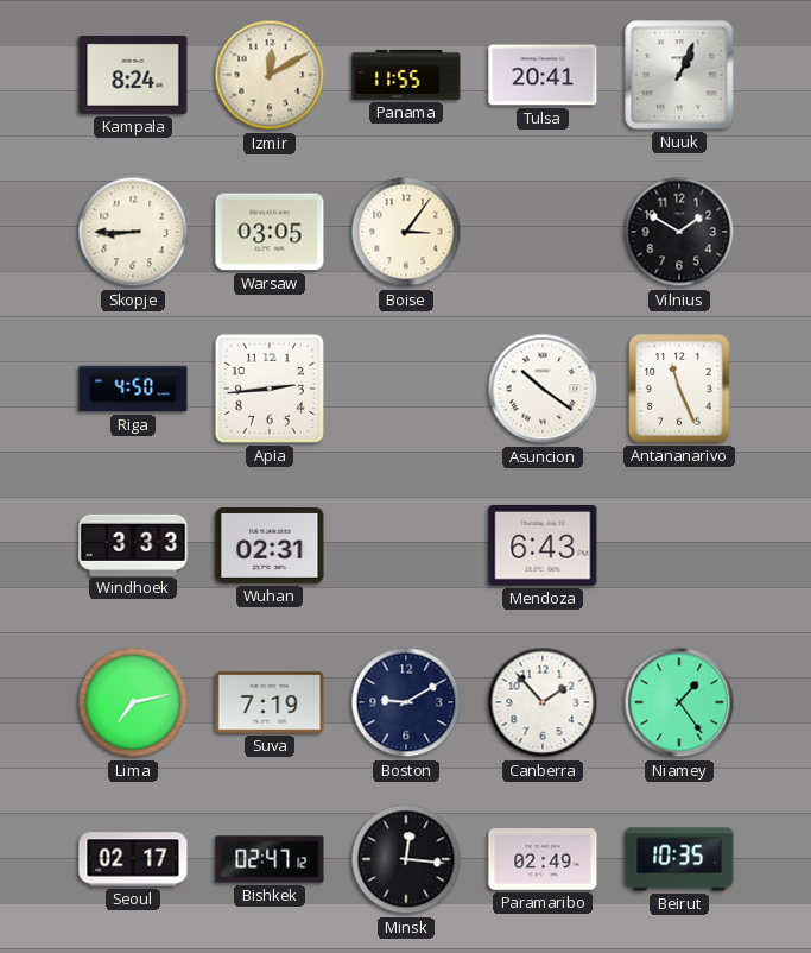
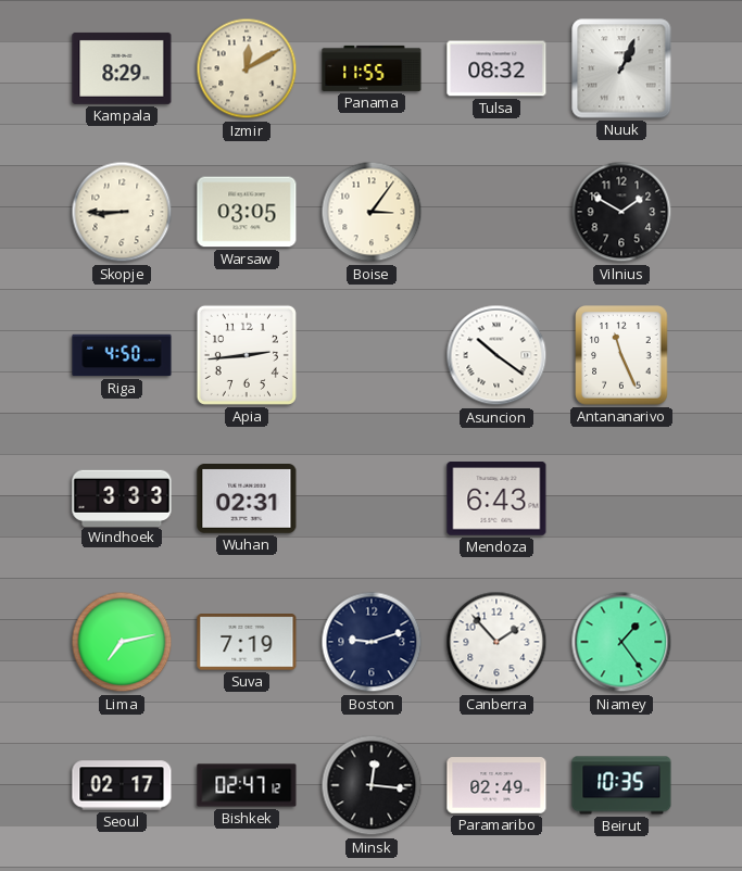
Kampala: 8:24 -> 8:29
Tulsa: 20:41 -> 08:32
Boston: 9:10 -> 9:12
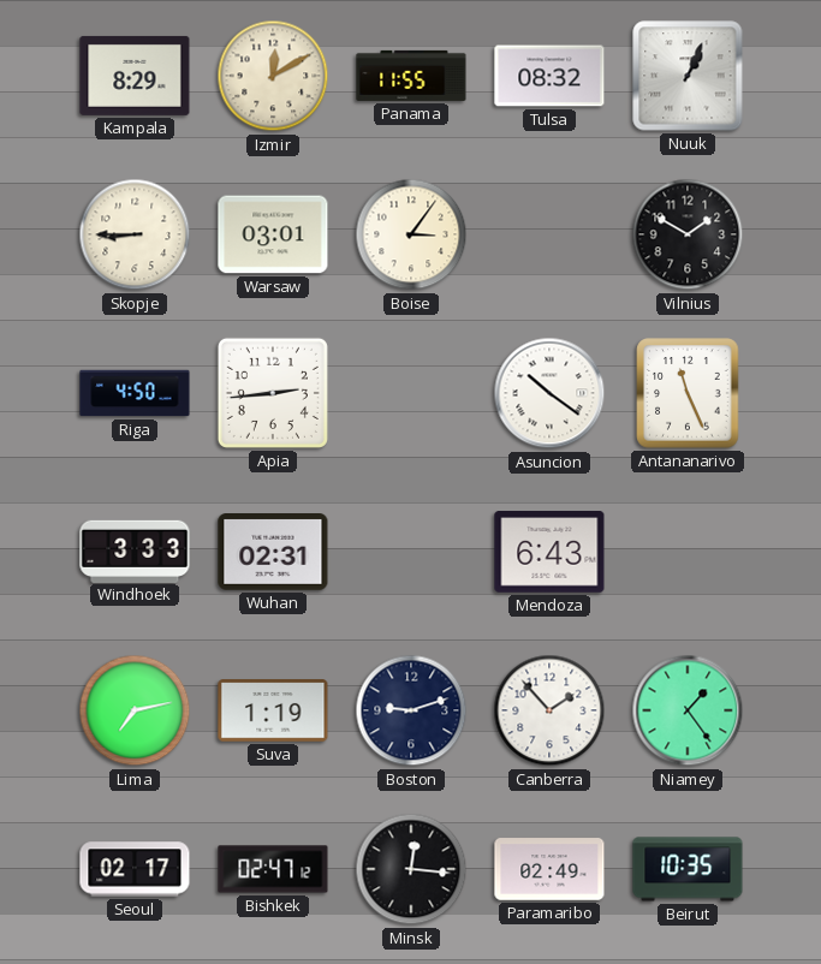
Warsaw: 03:05 -> 03:01
Suva: 7:19 -> 1:19
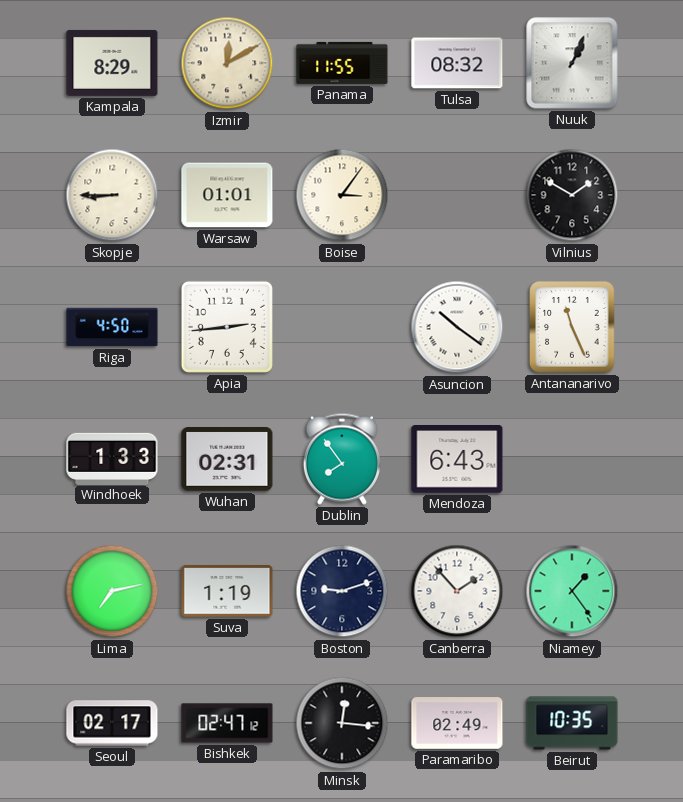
Warsaw: 03:01 -> 01:01
Windhoek: 3:33 -> 1:33
Dublin: none -> 7:54
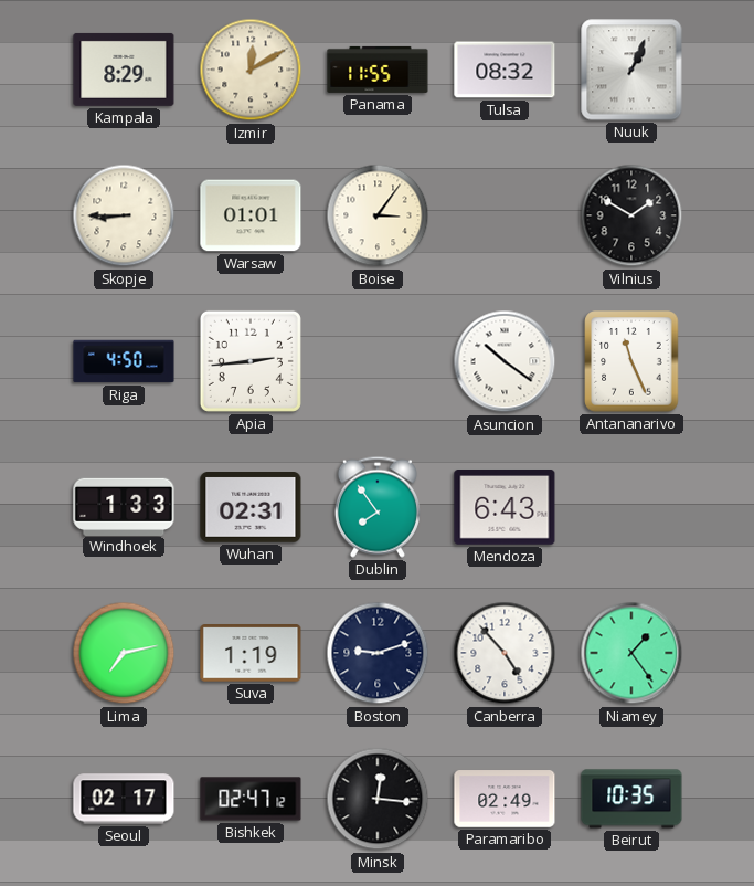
Canberra: 1:53 -> 4:53
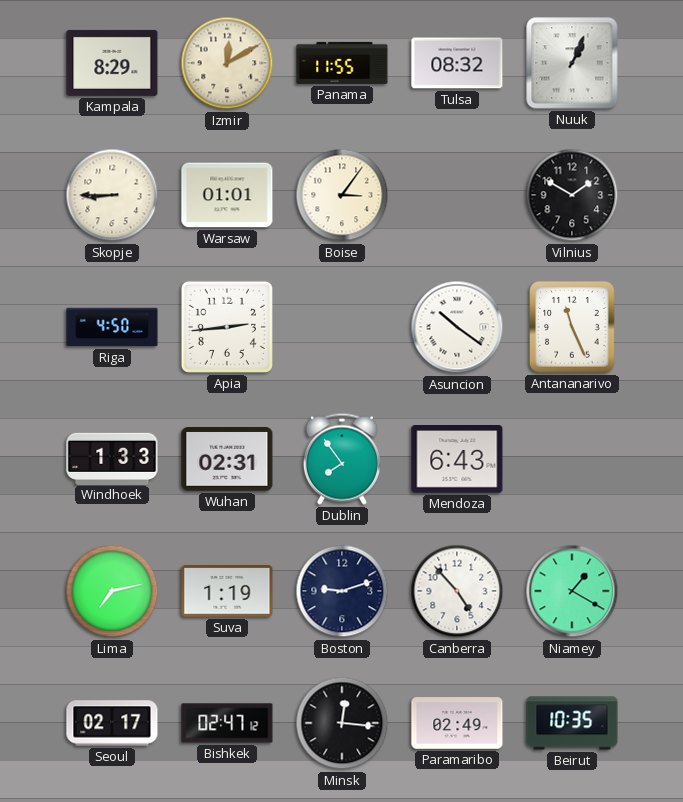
Niamey: 1:24 -> 1:20
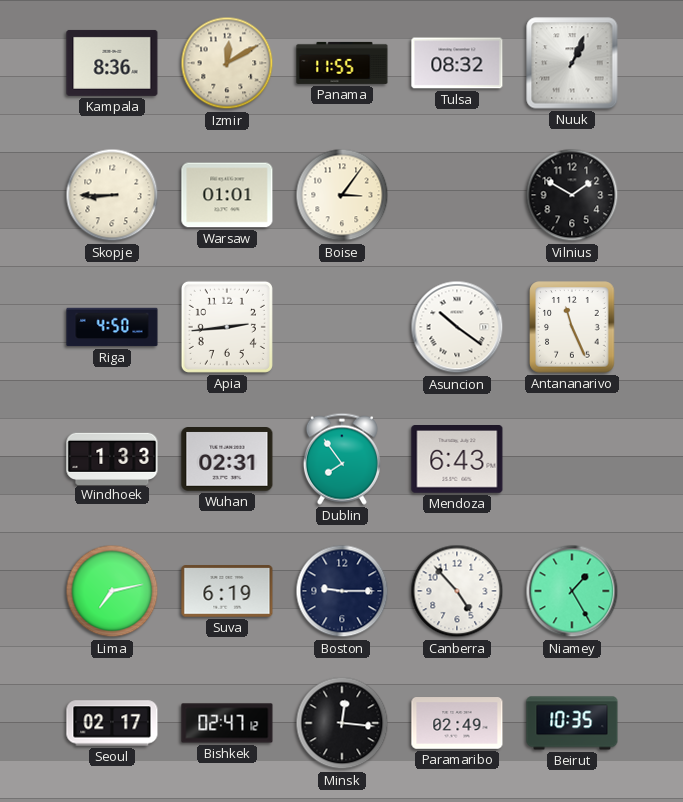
Kampala: 8:29 -> 8:36
Suva: 1:19 -> 6:19
Boston: 9:12 -> 9:15
Niamey: 1:20 -> 1:25
